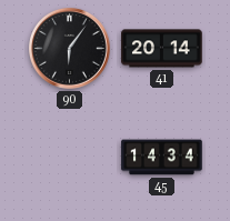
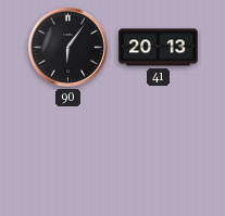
41: 20:14 -> 20:13
45: 14:34 -> none
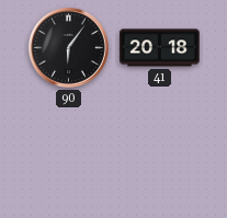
41: 20:13 -> 20:18
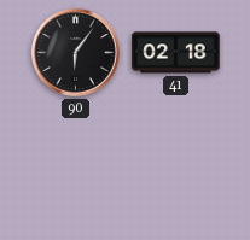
41: 20:18 -> 02:18
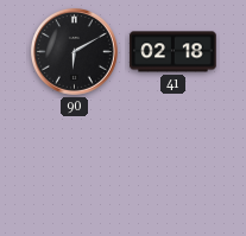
90: 6:06 -> 6:10
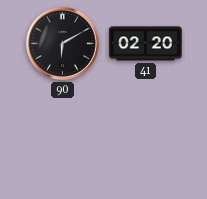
41: 02:18 -> 02:20
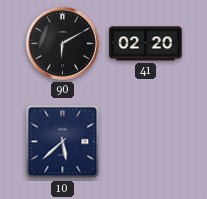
10: none -> 5:38
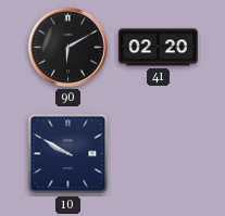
10: 5:38 -> 9:50
